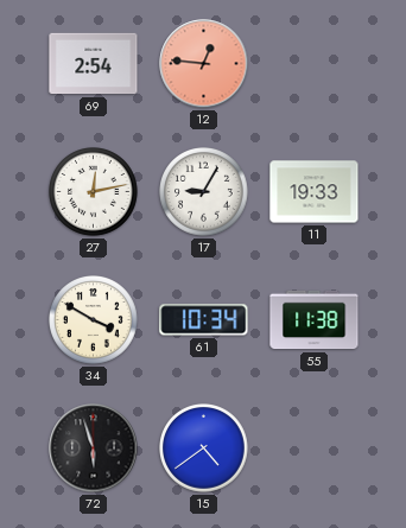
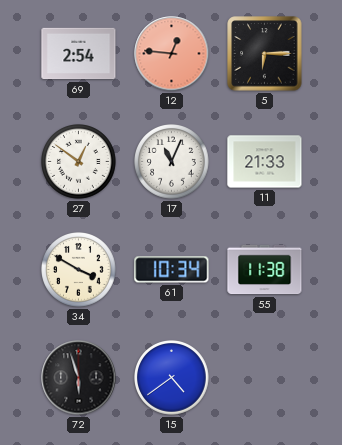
5: none -> 6:15
27: 12:13 -> 12:51
17: 9:05 -> 11:04
11: 19:33 -> 21:33
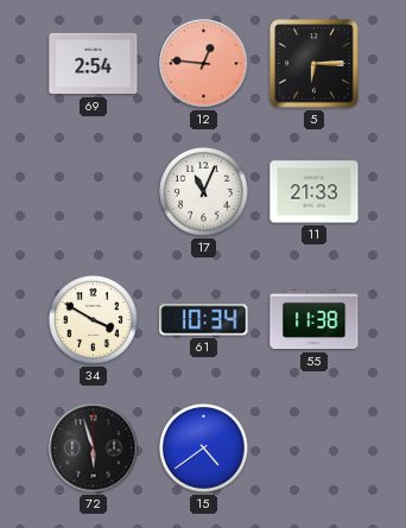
27: 12:51 -> none
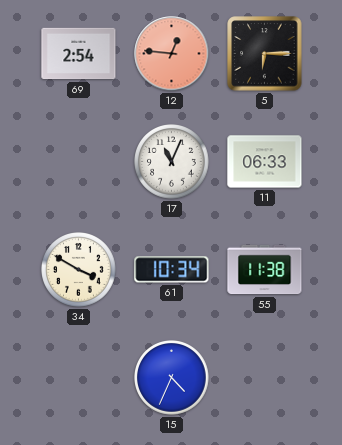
11: 21:33 -> 06:33
72: 5:57 -> none
15: 4:39 -> 4:34
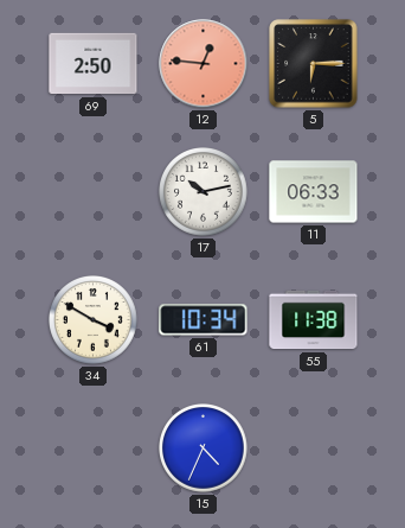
69: 2:54 -> 2:50
17: 11:04 -> 10:13
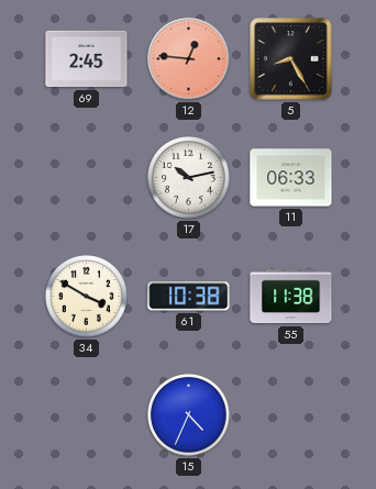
69: 2:50 -> 2:45
5: 6:15 -> 8:25
61: 10:34 -> 10:38
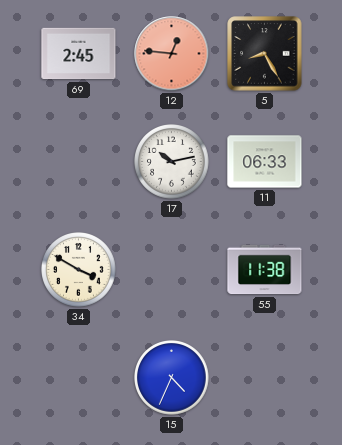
61: 10:38 -> none
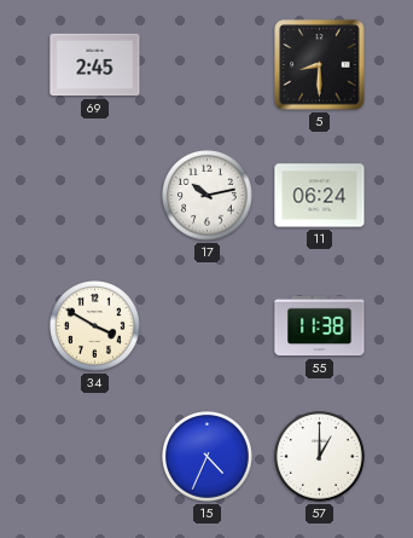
12: 12:46 -> none
5: 8:25 -> 8:30
11: 06:33 -> 06:24
57: none -> 1:00
